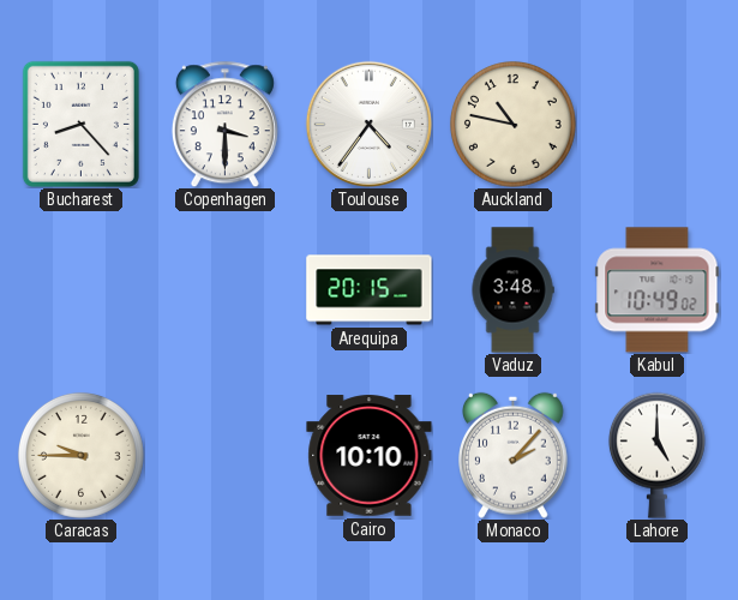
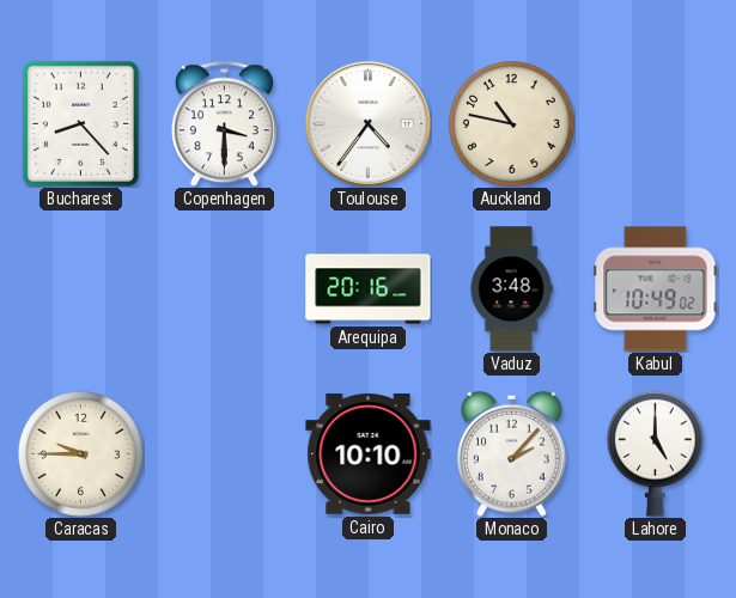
Arequipa: 20:15 -> 20:16
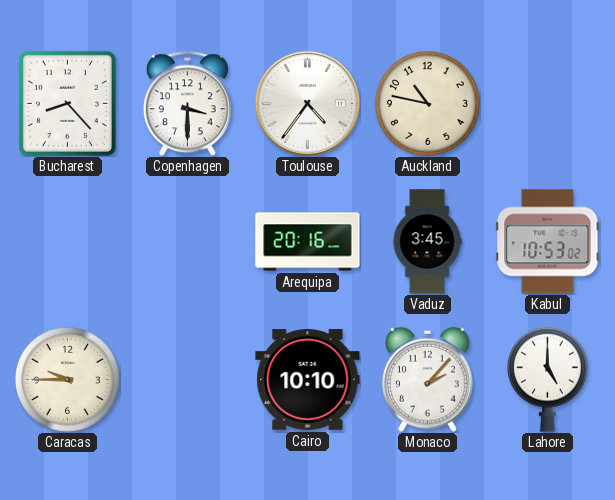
Vaduz: 3:48 -> 3:45
Kabul: 10:49 -> 10:53
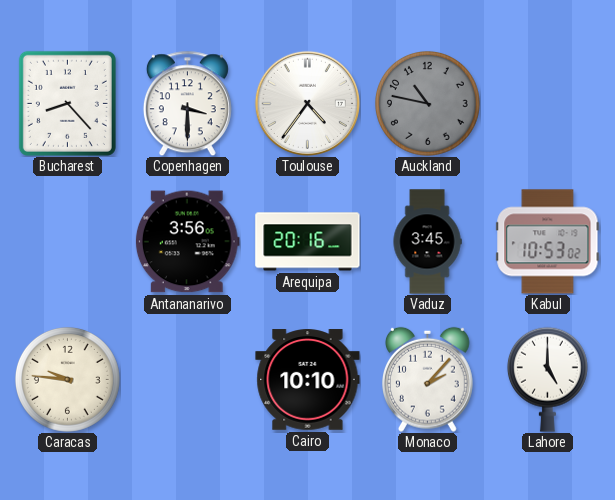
Auckland dial: cream -> grey
Antananarivo: none -> 3:56
Caracas: 9:45 -> 9:46
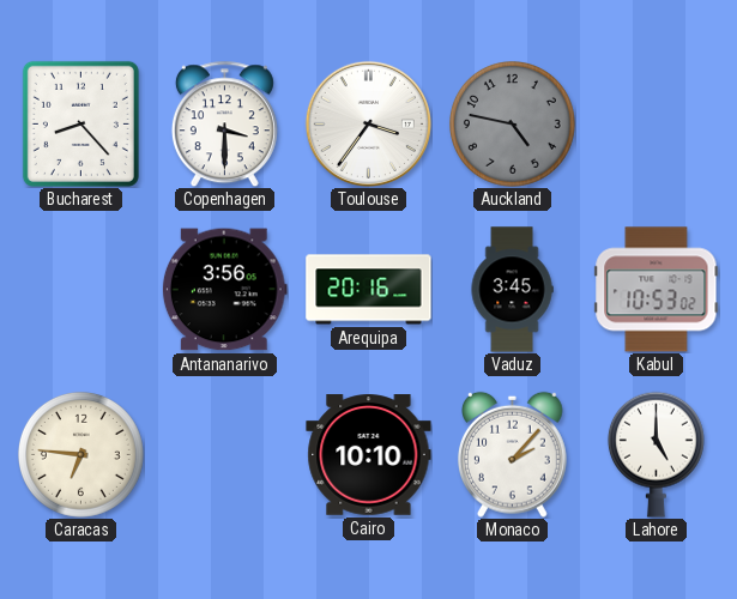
Toulouse: 4:36 -> 3:36
Auckland: 10:47 -> 4:47
Caracas: 9:46 -> 6:46
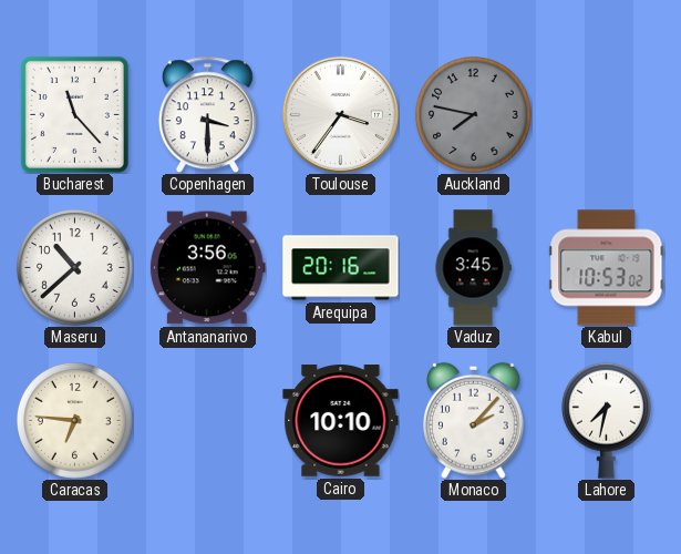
Bucharest: 8:23 -> 11:23
Auckland: 4:47 -> 7:47
Maseru: none -> 10:38
Lahore: 5:00 -> 7:32
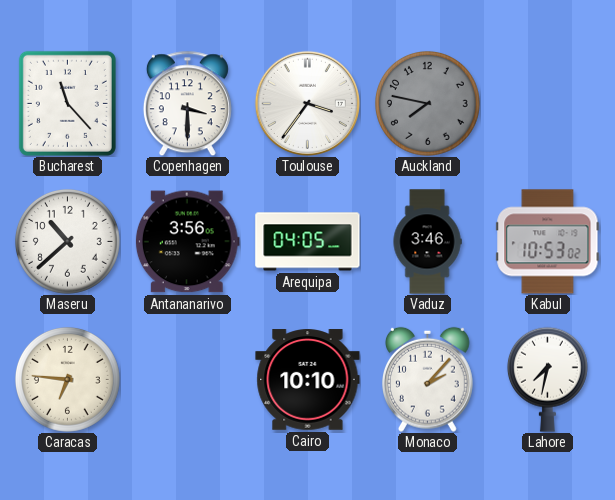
Arequipa: 20:16 -> 04:05
Vaduz: 3:45 -> 3:46
